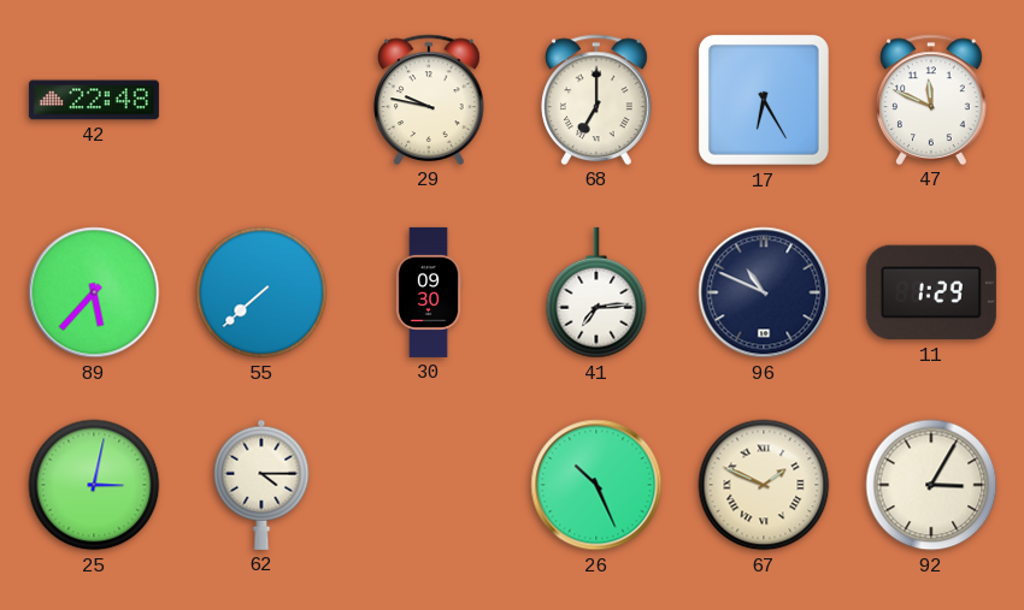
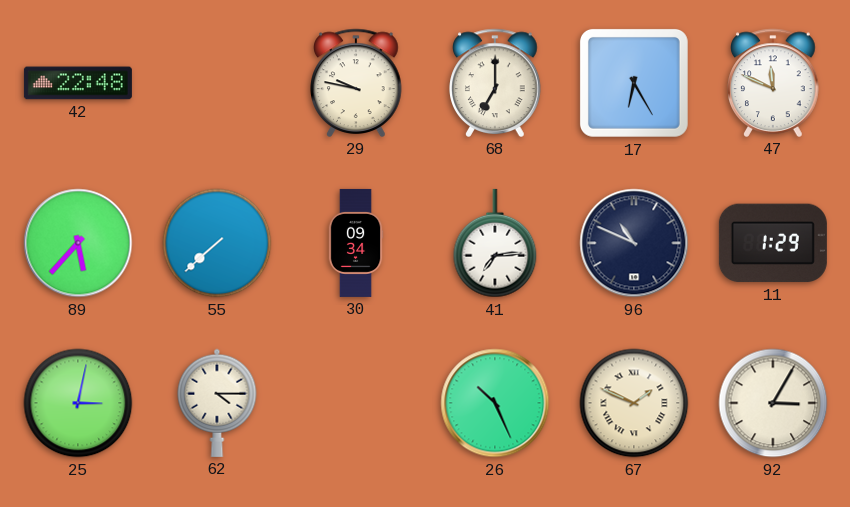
30: 09:30 -> 09:34
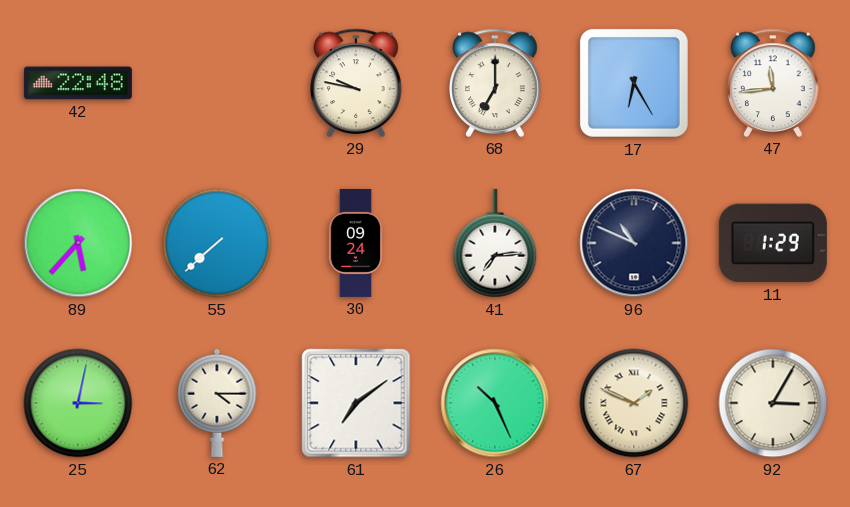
47: 11:49 -> 11:44
30: 09:34 -> 09:24
61: none -> 7:09
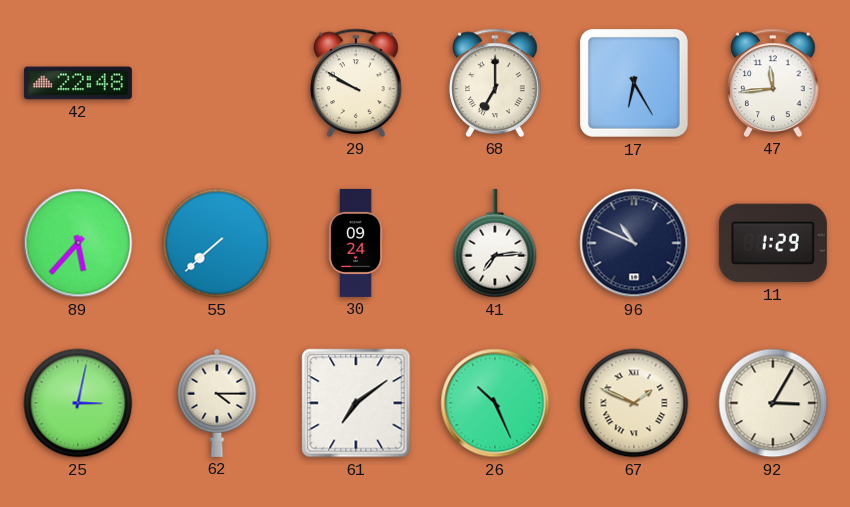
29: 9:47 -> 9:50
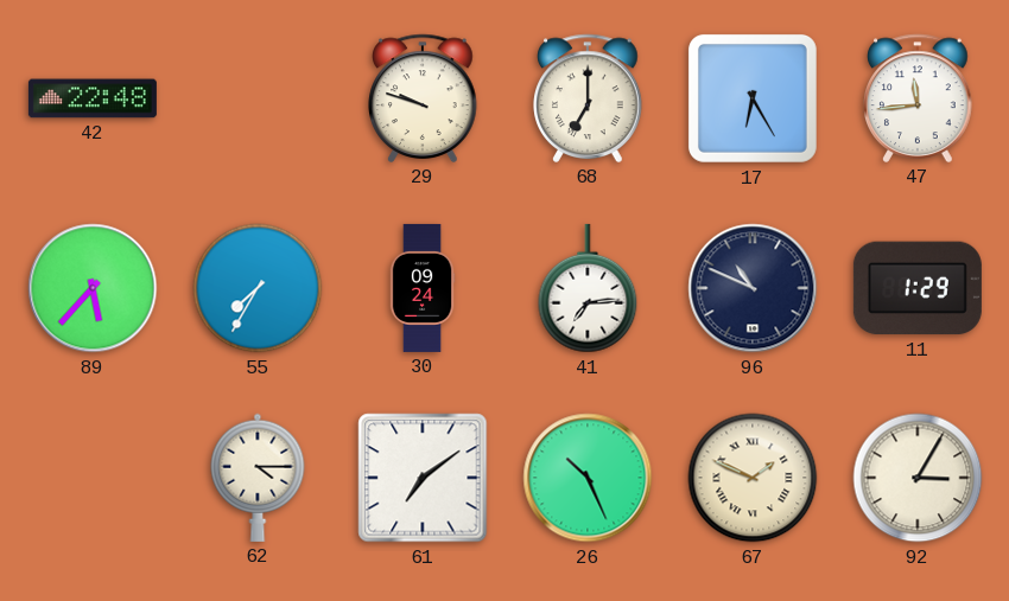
29: 9:50 -> 9:48
55: 7:38 -> 7:35
25: 3:02 -> none
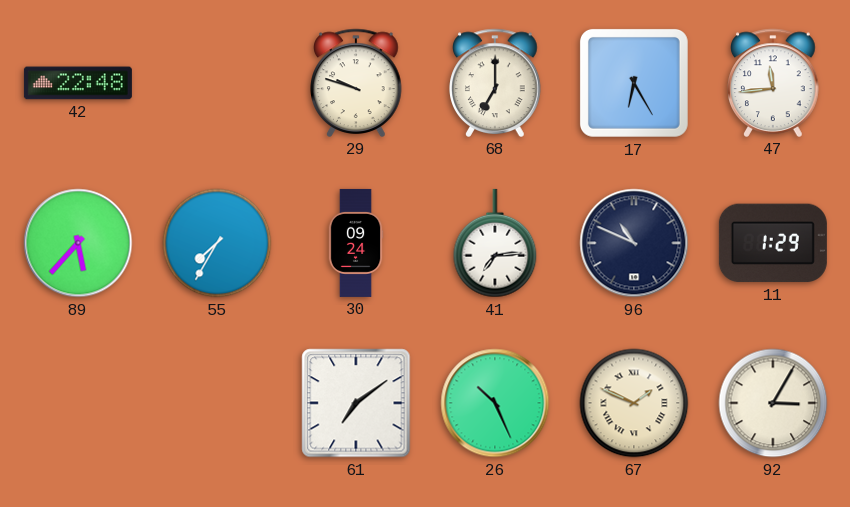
62: 4:15 -> none
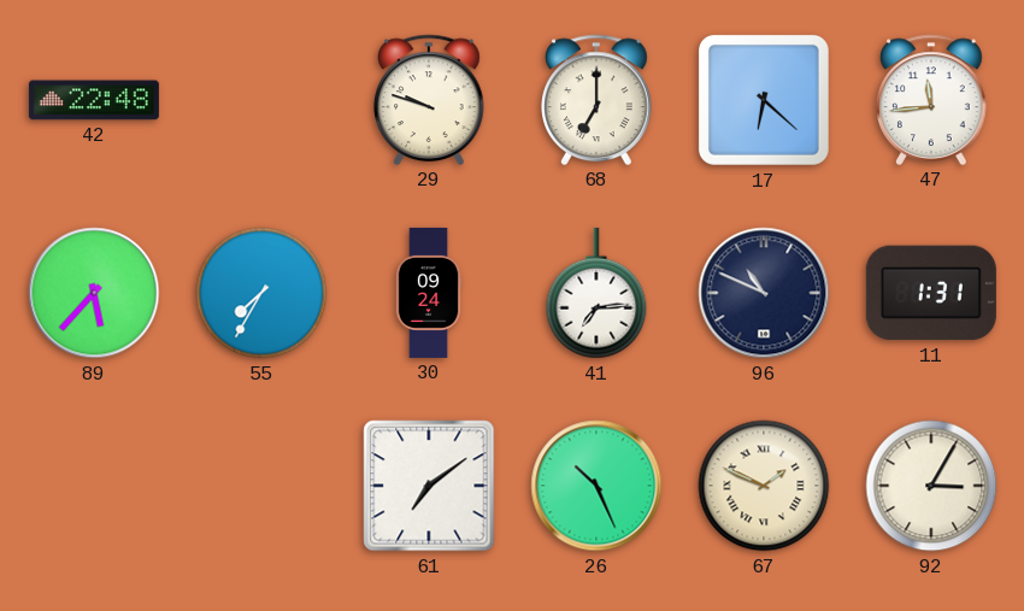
17: 6:25 -> 6:22
11: 1:29 -> 1:31
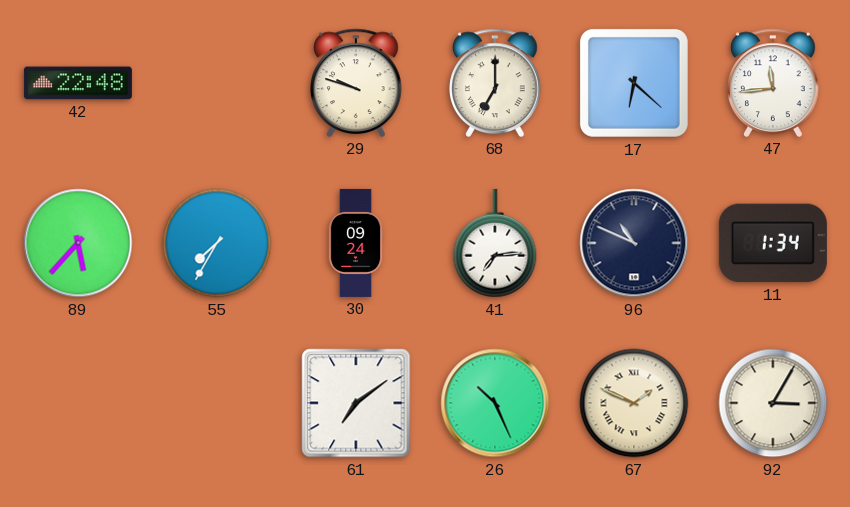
11: 1:31 -> 1:34
